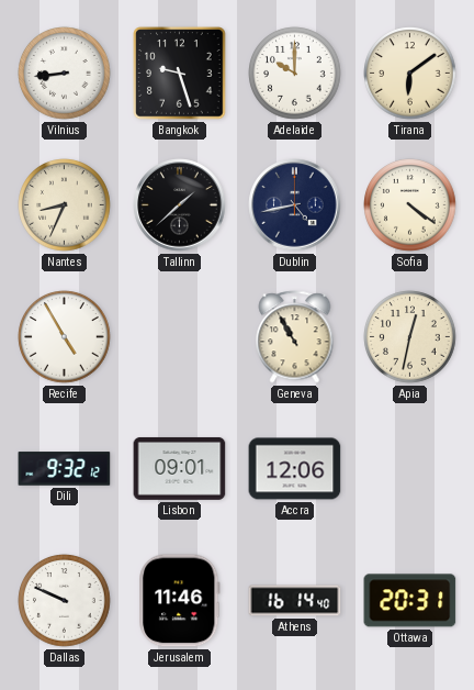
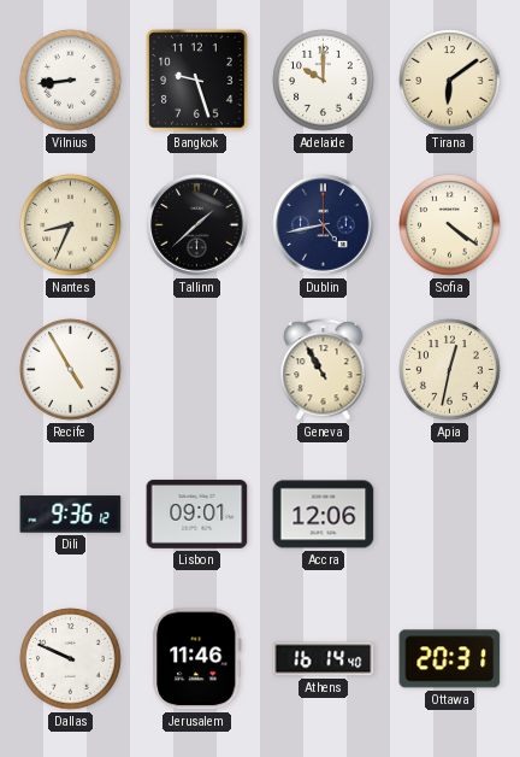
Dili: 9:32 -> 9:36
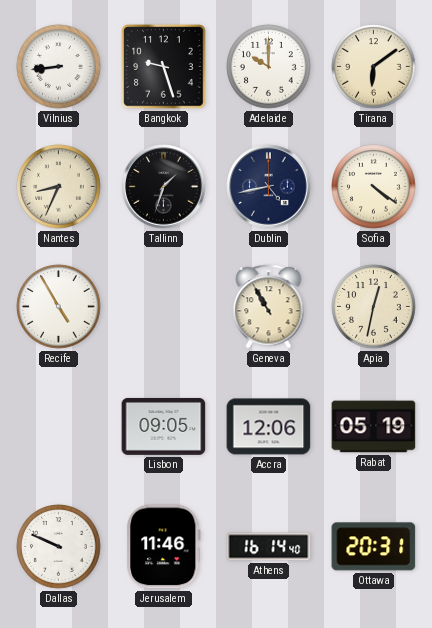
Tallinn: 1:38 -> 1:33
Dili: 9:36 -> none
Lisbon: 09:01 -> 09:05
Rabat: none -> 05:19
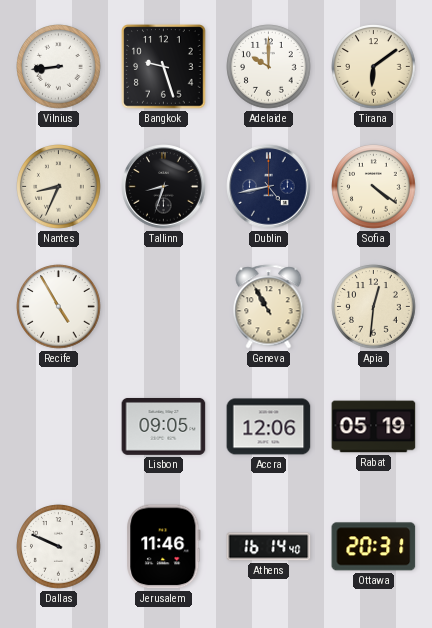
Tallinn: 1:33 -> 8:33
Apia: 12:32 -> 12:31
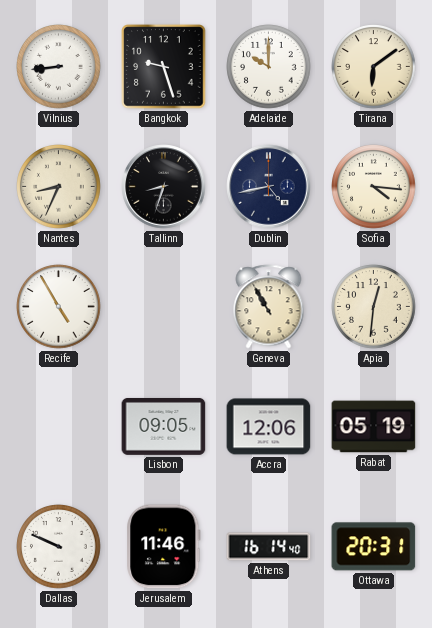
Sofia: 4:21 -> 4:16
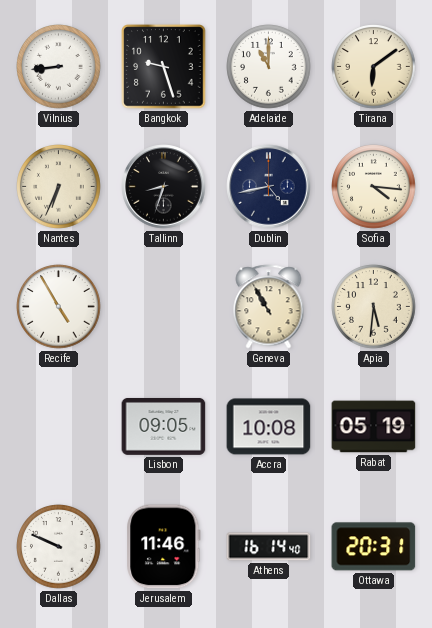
Adelaide: 10:00 -> 11:00
Nantes: 8:34 -> 6:34
Apia: 12:31 -> 5:31
Accra: 12:06 -> 10:08
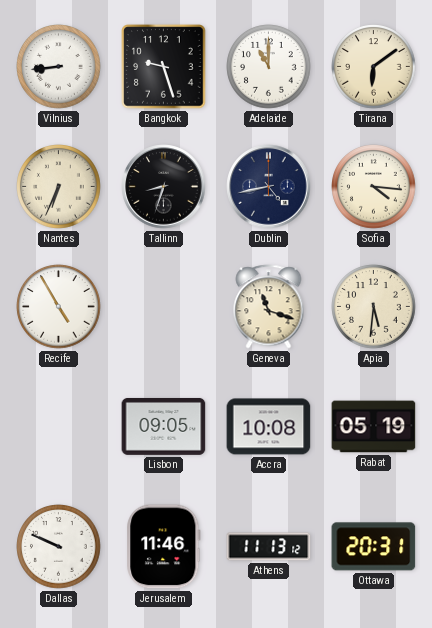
Geneva: 10:55 -> 11:18
Athens: 16:14 -> 11:13
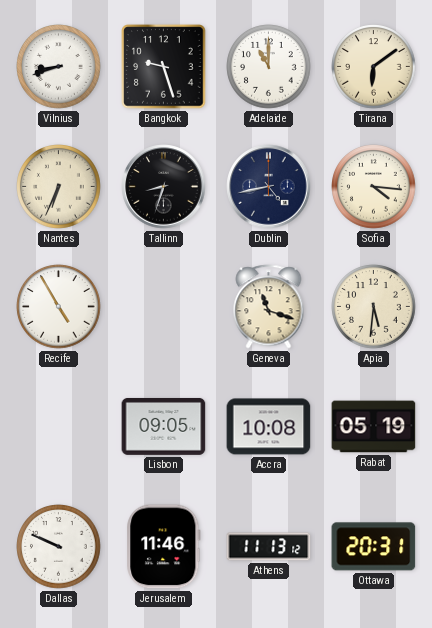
Vilnius: 8:44 -> 8:42
